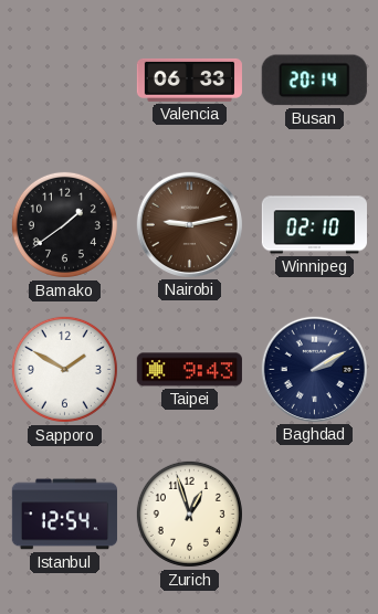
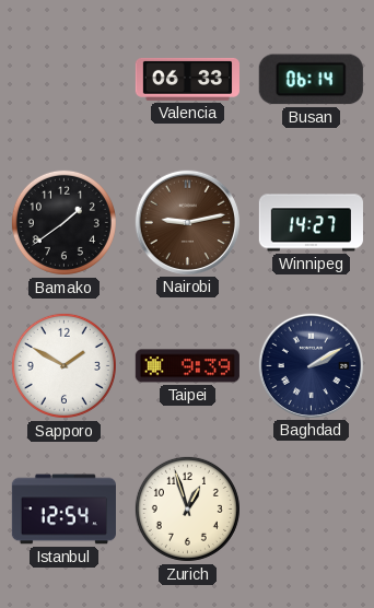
Busan: 20:14 -> 06:14
Winnipeg: 02:10 -> 14:27
Taipei: 9:43 -> 9:39
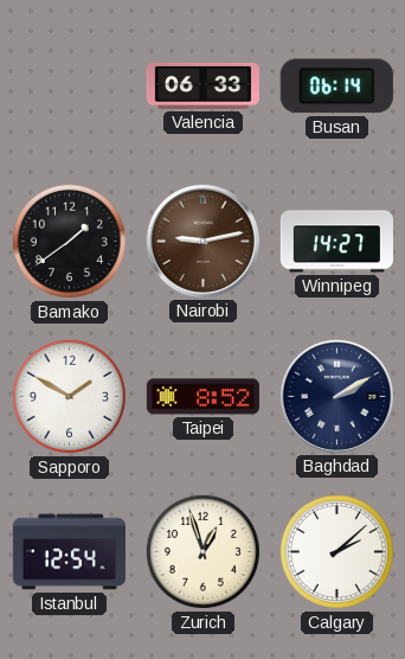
Taipei: 9:39 -> 8:52
Calgary: none -> 2:08
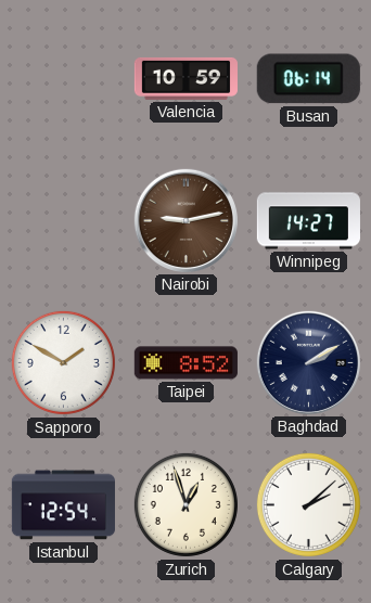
Valencia: 06:33 -> 10:59
Bamako: 1:39 -> none
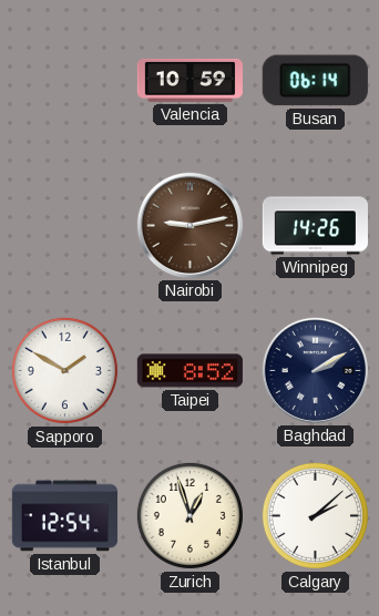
Winnipeg: 14:27 -> 14:26
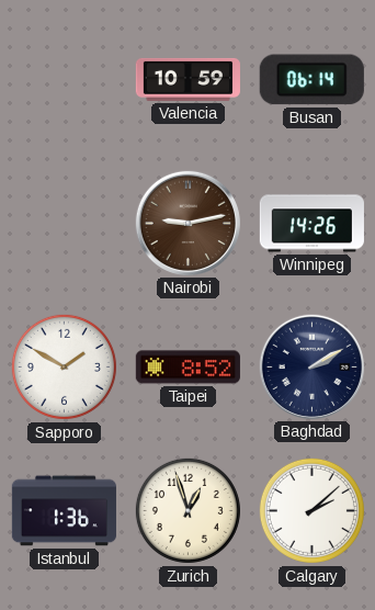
Istanbul: 12:54 -> 1:36
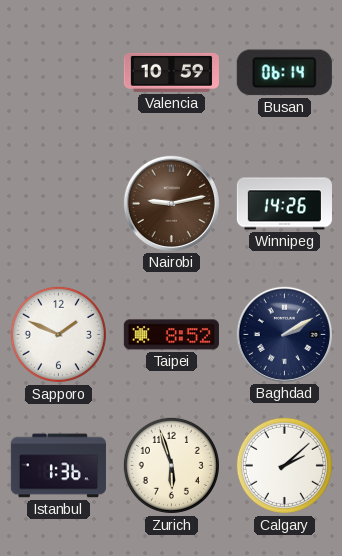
Sapporo: 1:50 -> 1:49
Zurich: 12:57 -> 5:57
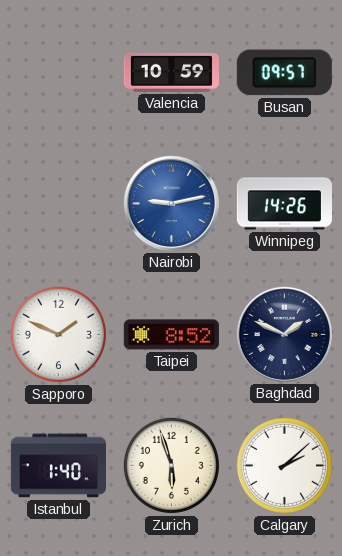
Busan: 06:14 -> 09:57
Nairobi dial: brown -> blue
Baghdad: 2:10 -> 1:49
Istanbul: 1:36 -> 1:40
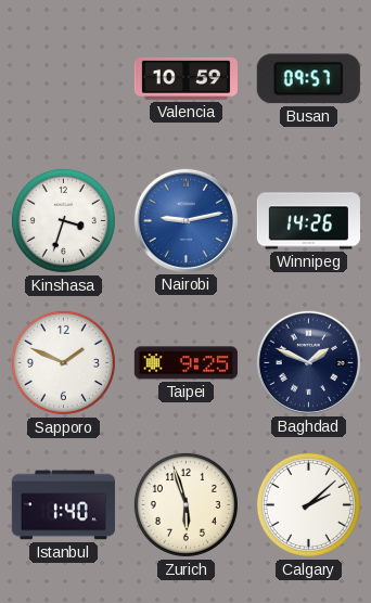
Kinshasa: none -> 3:33
Taipei: 8:52 -> 9:25
